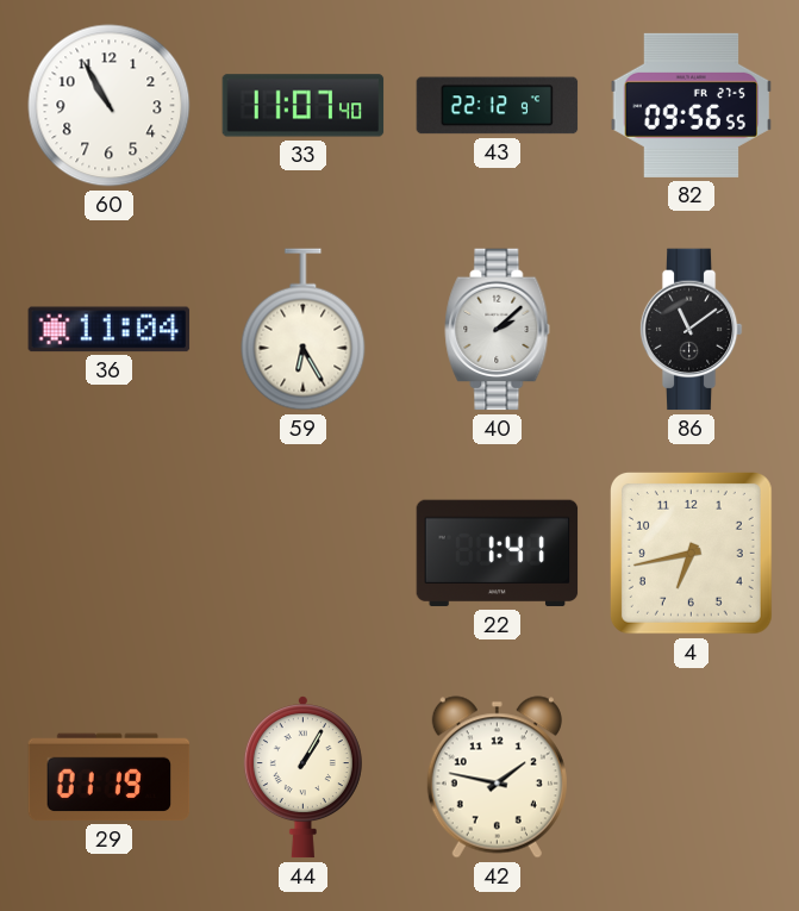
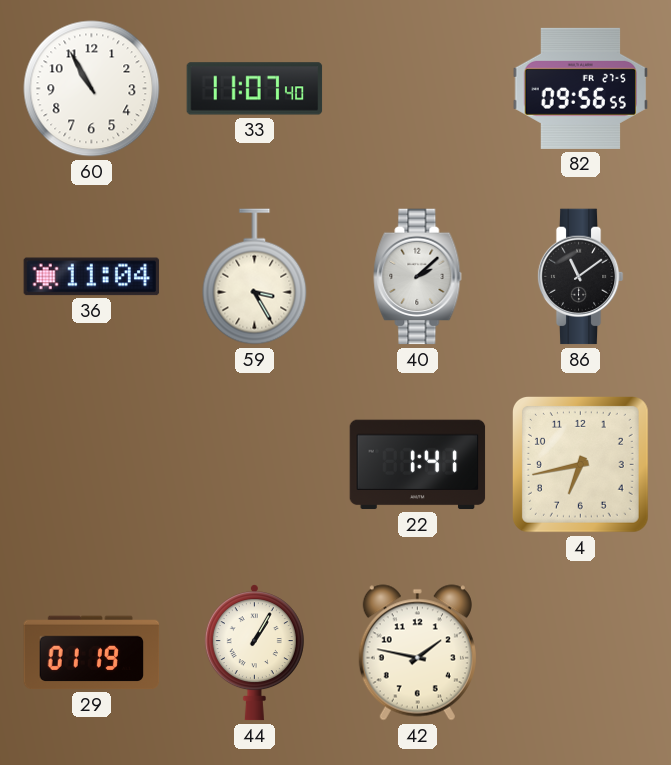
43: 22:12 -> none
59: 6:25 -> 3:25
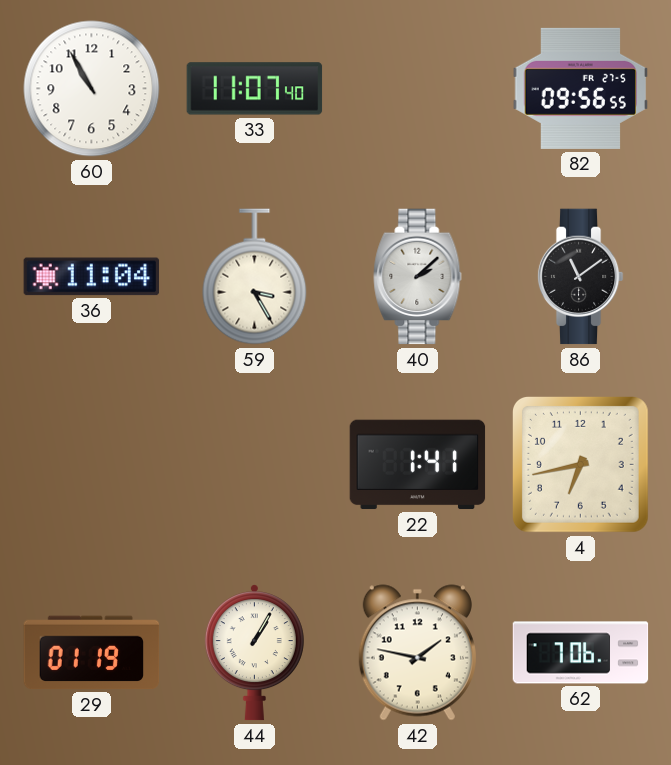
62: none -> 7:06
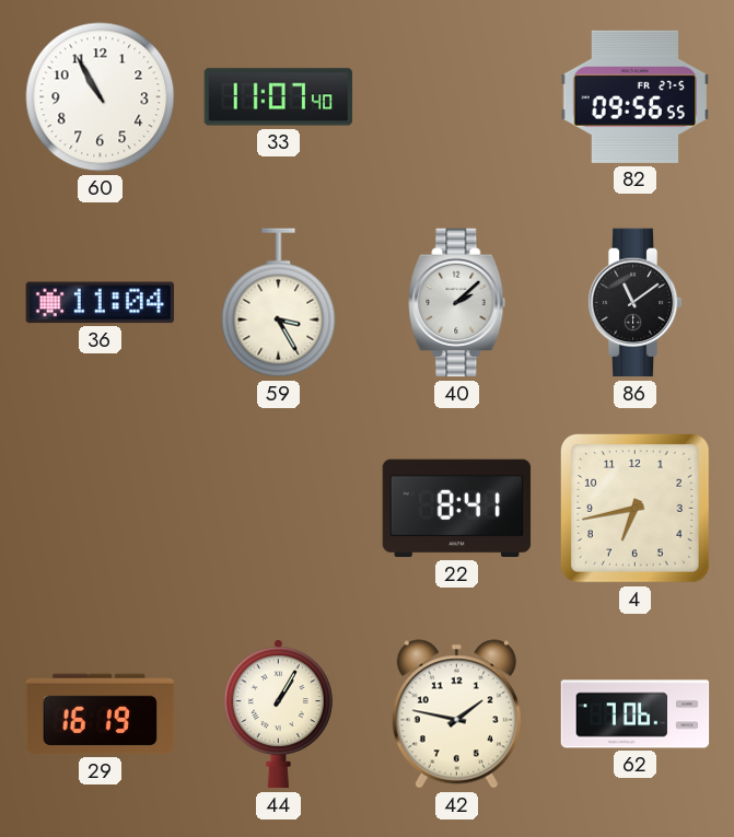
22: 1:41 -> 8:41
29: 01:19 -> 16:19
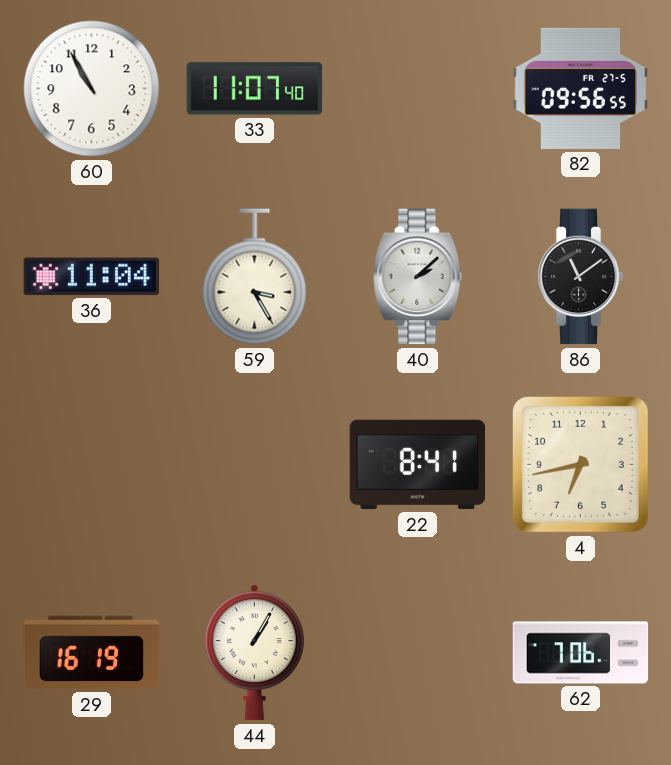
42: 1:47 -> none
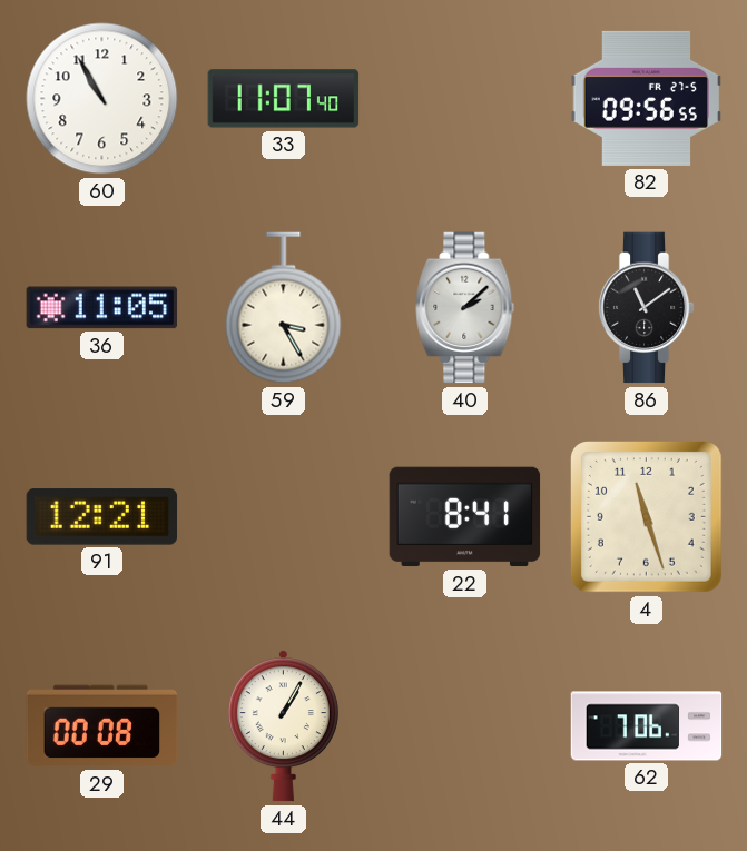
36: 11:04 -> 11:05
91: none -> 12:21
4: 6:43 -> 11:27
29: 16:19 -> 00:08
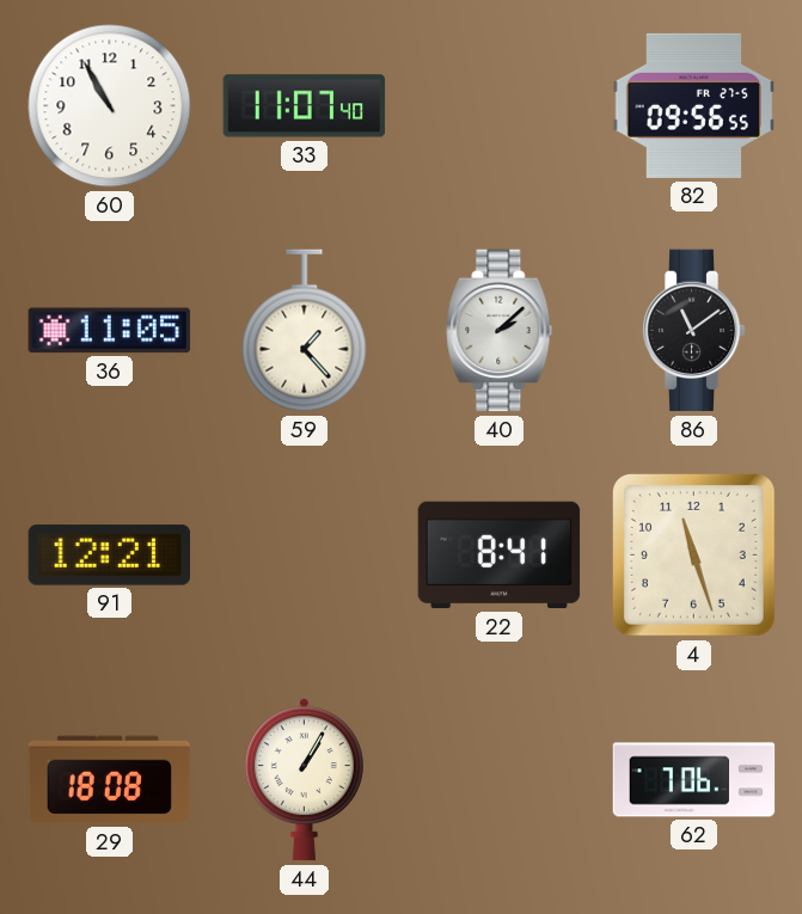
59: 3:25 -> 1:23
29: 00:08 -> 18:08
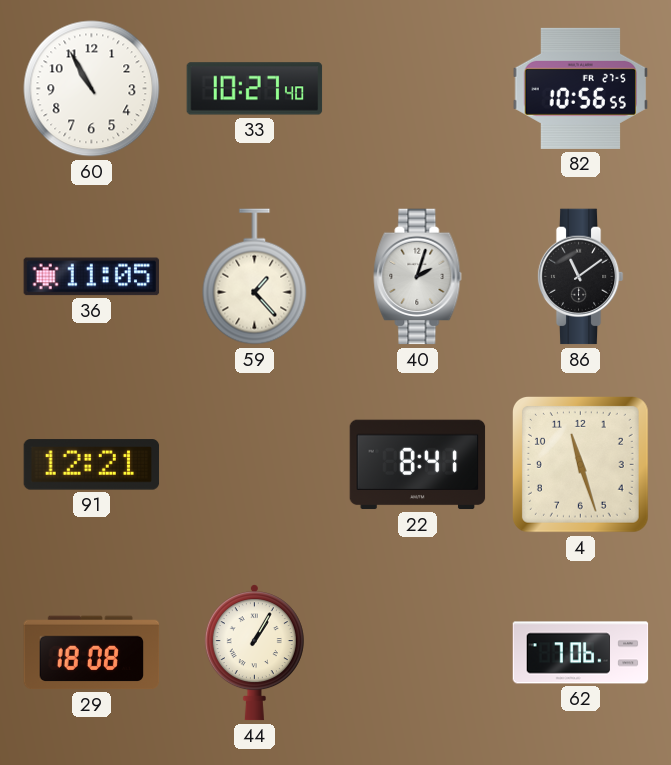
33: 11:07 -> 10:27
82: 09:56 -> 10:56
40: 2:08 -> 2:03
